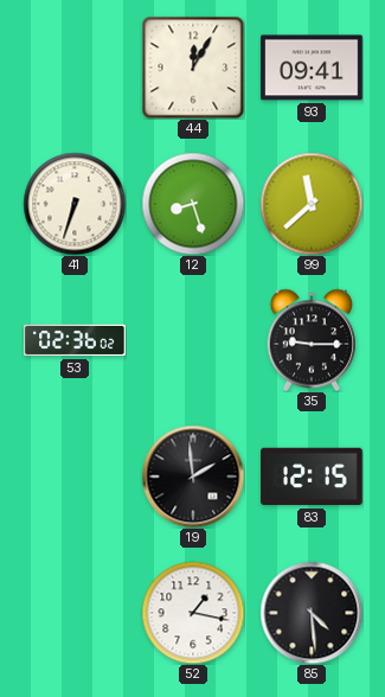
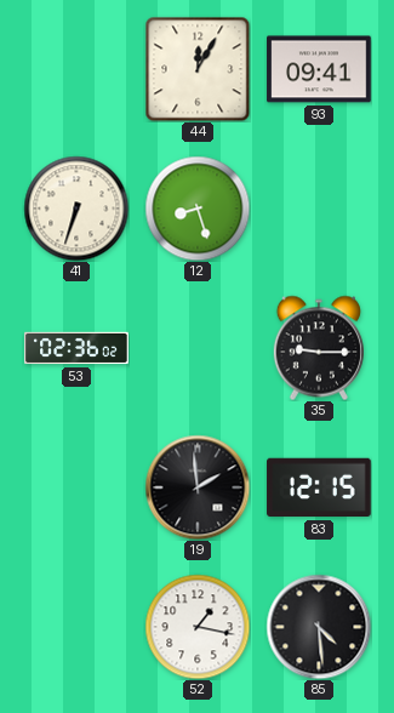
99: 11:38 -> none
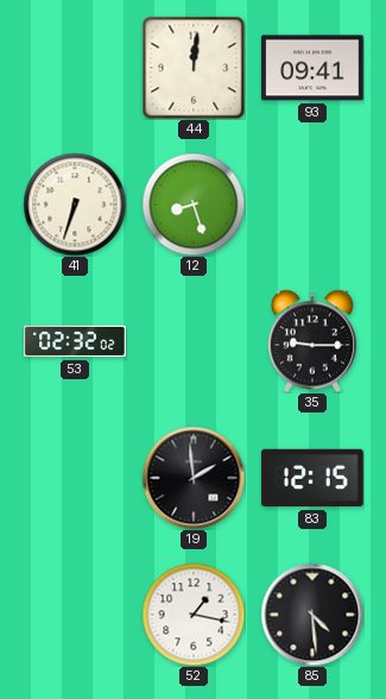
44: 12:05 -> 12:01
53: 02:36 -> 02:32
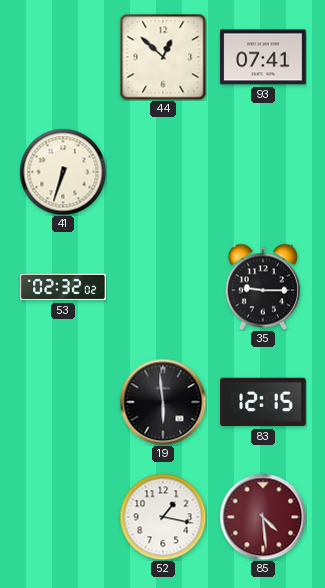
44: 12:01 -> 12:52
93: 09:41 -> 07:41
12: 8:27 -> none
19: 1:59 -> 5:59
85 dial: black -> burgundy
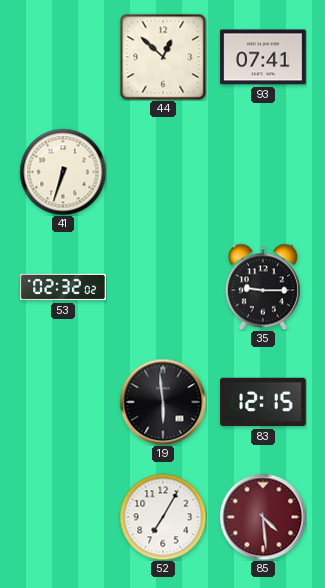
52: 1:17 -> 7:05
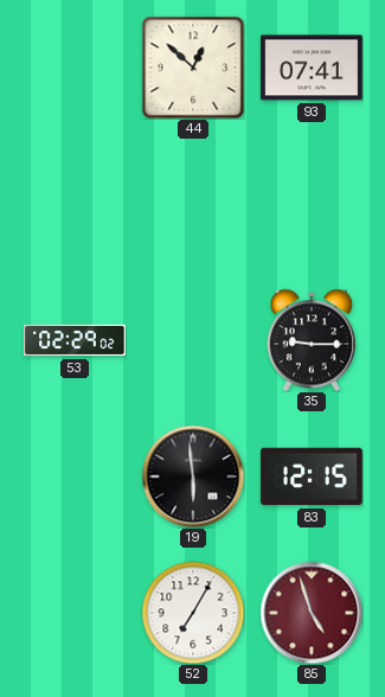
41: 6:33 -> none
53: 02:32 -> 02:29
85: 4:29 -> 4:57
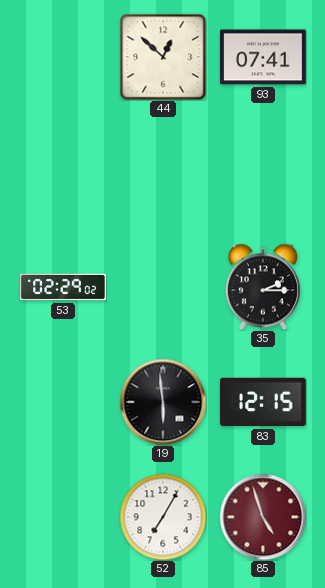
35: 9:15 -> 2:15
